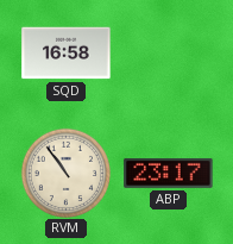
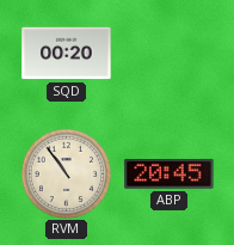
SQD: 16:58 -> 00:20
ABP: 23:17 -> 20:45
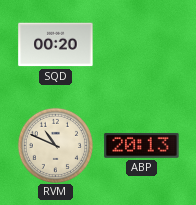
RVM: 10:54 -> 10:49
ABP: 20:45 -> 20:13
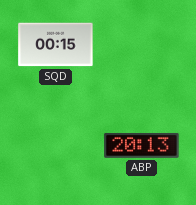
SQD: 00:20 -> 00:15
RVM: 10:49 -> none
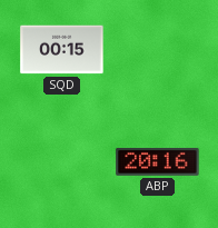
ABP: 20:13 -> 20:16
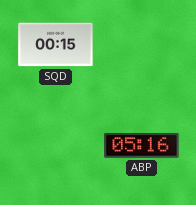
ABP: 20:16 -> 05:16
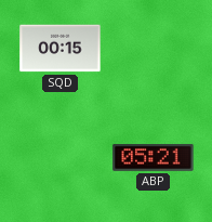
ABP: 05:16 -> 05:21
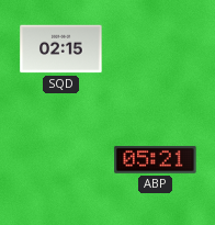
SQD: 00:15 -> 02:15
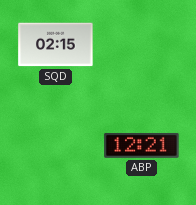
ABP: 05:21 -> 12:21
